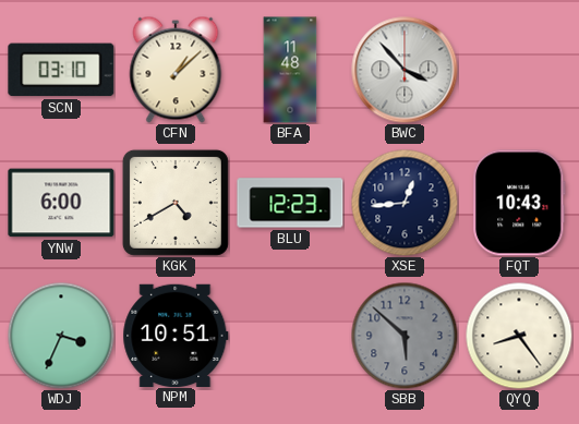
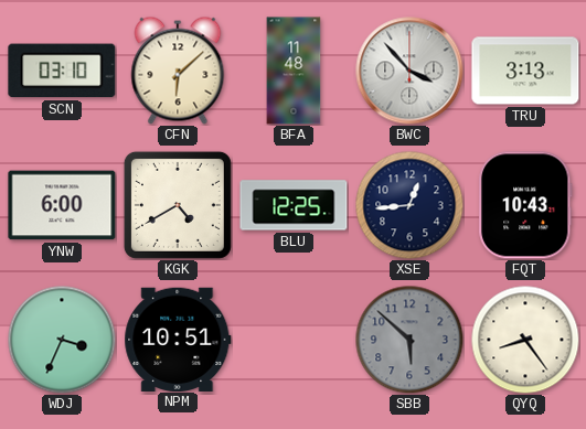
CFN: 1:08 -> 6:08
TRU: none -> 3:13
BLU: 12:23 -> 12:25
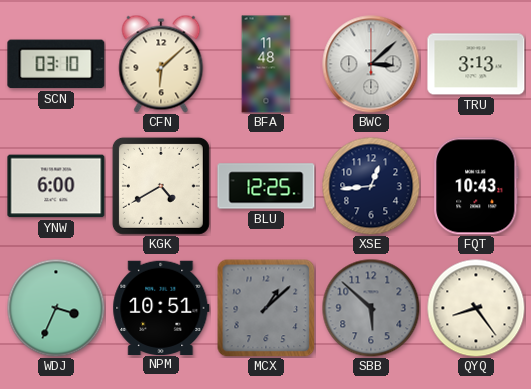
BWC: 3:53 -> 3:08
MCX: none -> 1:08
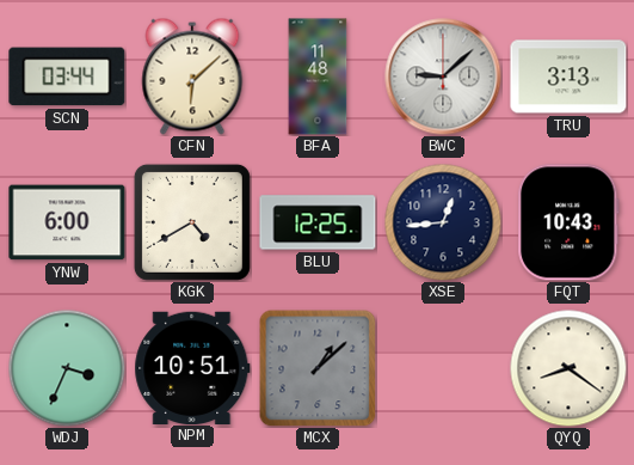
SCN: 03:10 -> 03:44
BWC: 3:08 -> 9:08
SBB: 5:52 -> none
QYQ: 8:24 -> 8:21
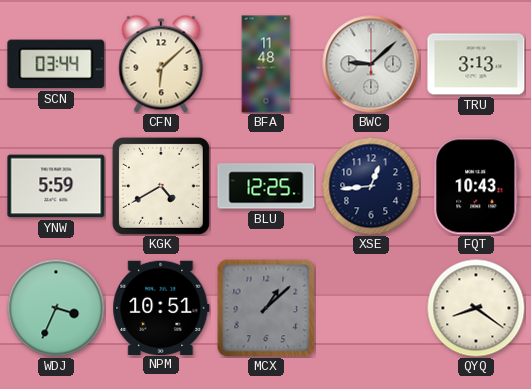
YNW: 6:00 -> 5:59
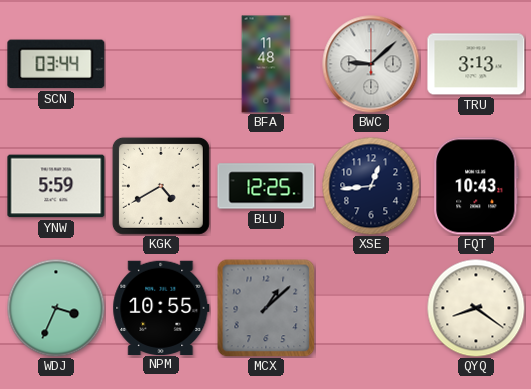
CFN: 6:08 -> none
NPM: 10:51 -> 10:55
